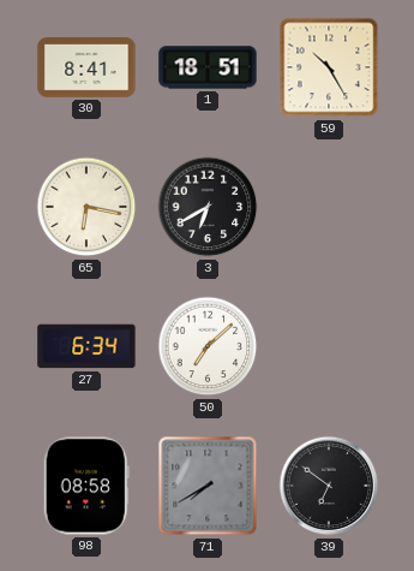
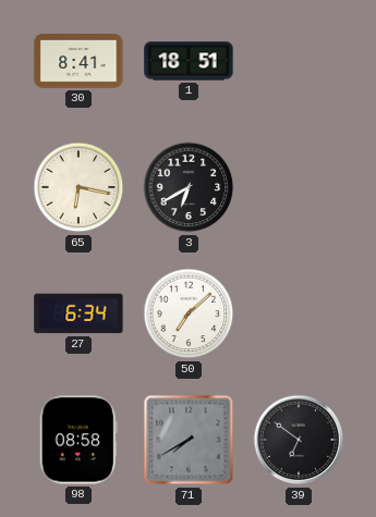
59: 10:25 -> none
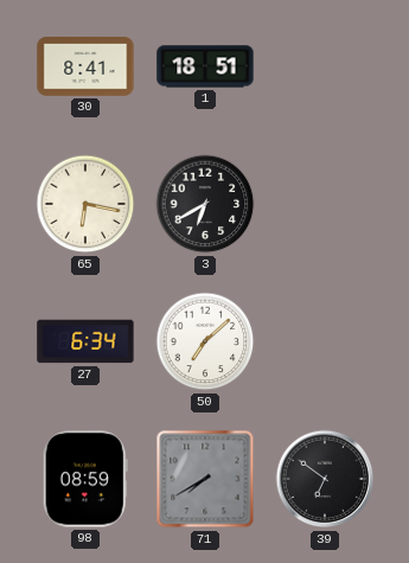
98: 08:58 -> 08:59
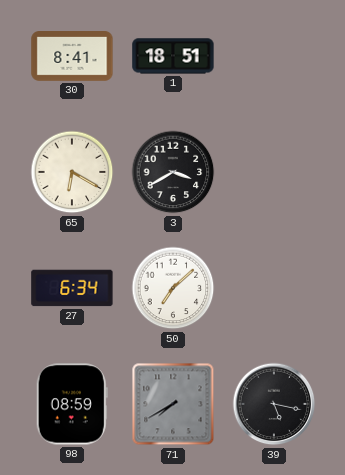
65: 6:17 -> 6:20
3: 6:40 -> 3:40
39: 6:51 -> 5:17
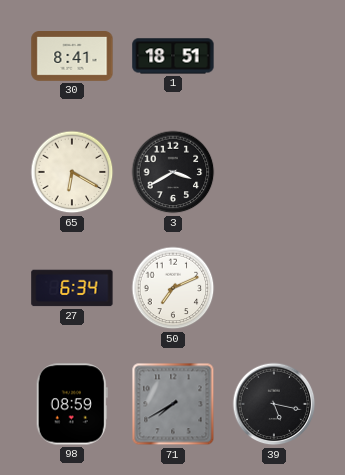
50: 7:08 -> 7:11
